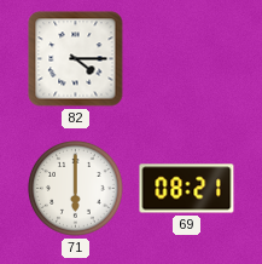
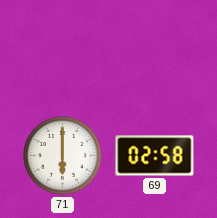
82: 4:15 -> none
69: 08:21 -> 02:58
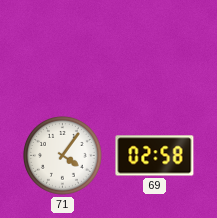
71: 6:00 -> 4:06
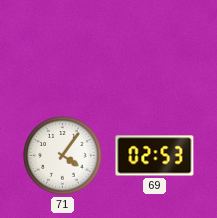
69: 02:58 -> 02:53
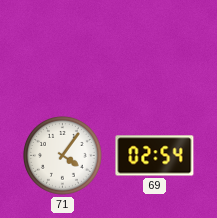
69: 02:53 -> 02:54
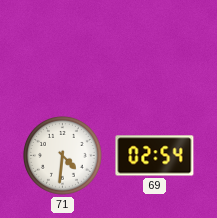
71: 4:06 -> 4:31
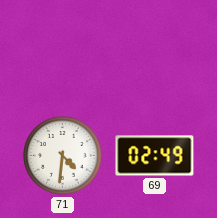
69: 02:54 -> 02:49
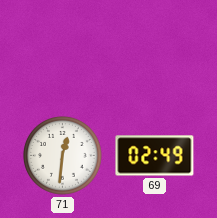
71: 4:31 -> 12:31
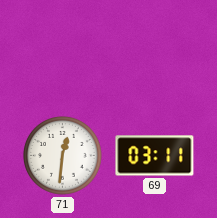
69: 02:49 -> 03:11
